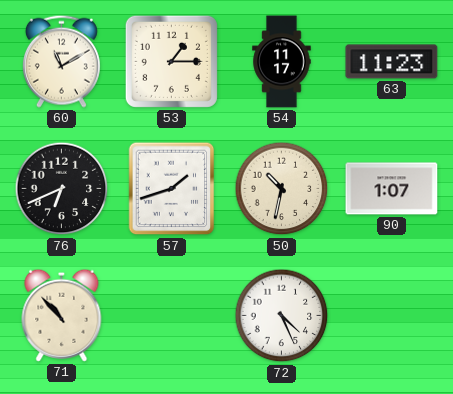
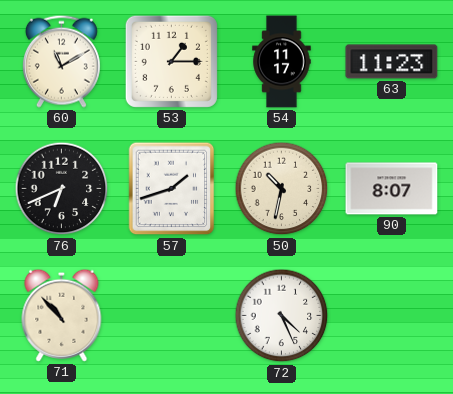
90: 1:07 -> 8:07
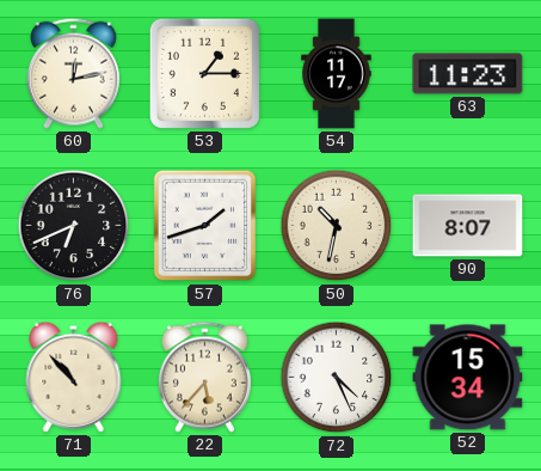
60: 11:10 -> 12:13
22: none -> 5:37
52: none -> 15:34
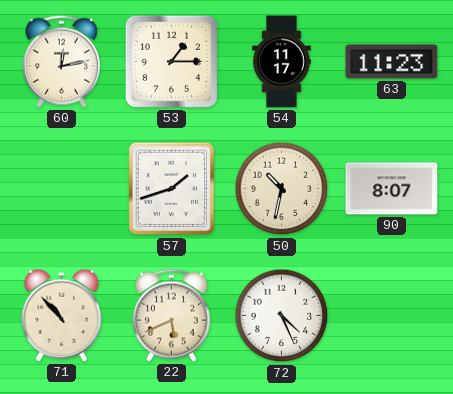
76: 6:41 -> none
22: 5:37 -> 5:41
52: 15:34 -> none
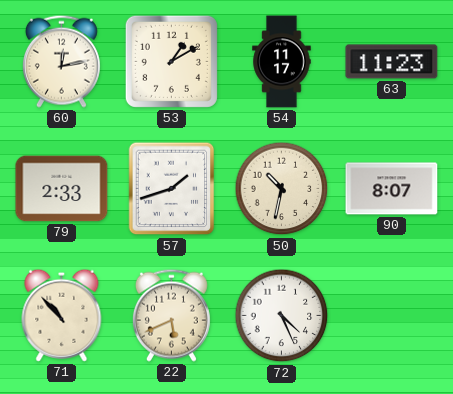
53: 1:15 -> 1:10
79: none -> 2:33
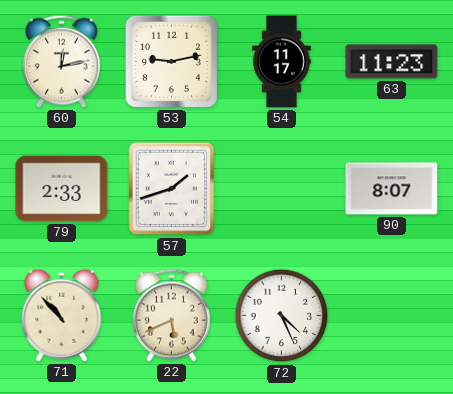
53: 1:10 -> 9:13
50: 10:32 -> none
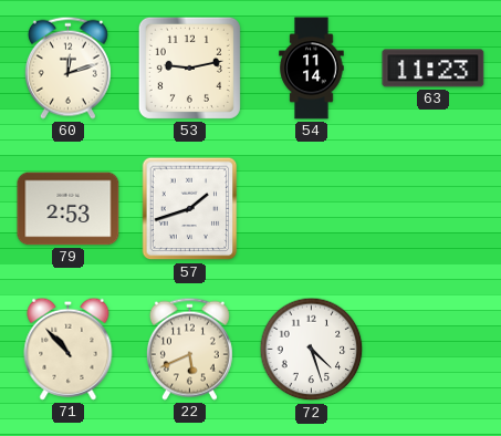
60: 12:13 -> 12:12
54: 11:17 -> 11:14
79: 2:33 -> 2:53
90: 8:07 -> none
72: 4:26 -> 4:27
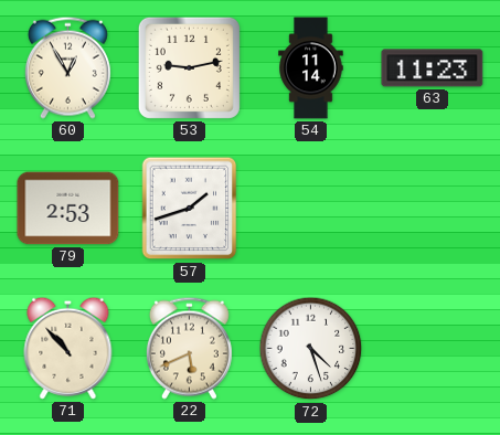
60: 12:12 -> 12:55
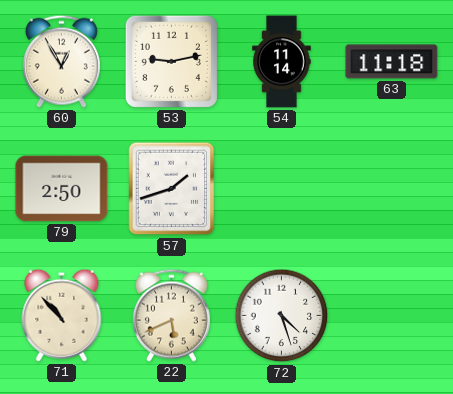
63: 11:23 -> 11:18
79: 2:53 -> 2:50
